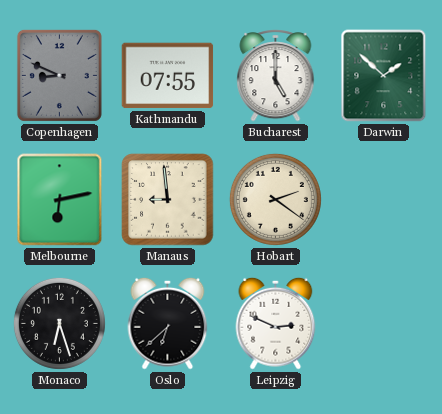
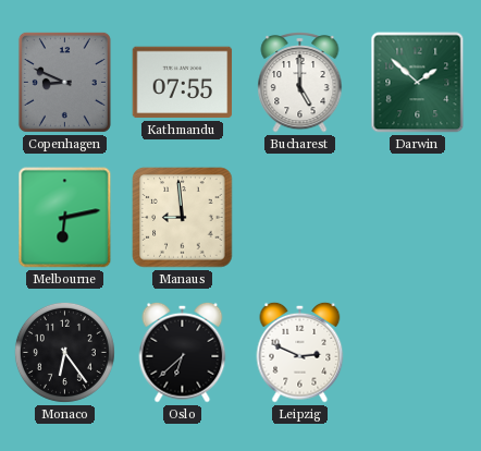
Hobart: 2:21 -> none
Monaco: 6:27 -> 6:24
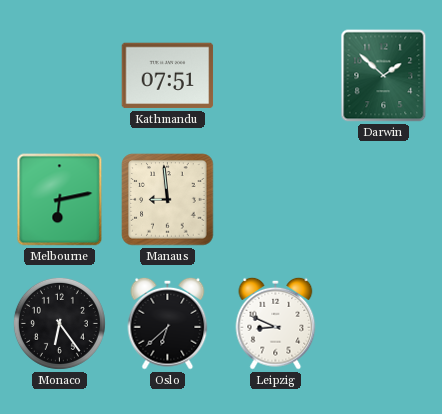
Copenhagen: 8:49 -> none
Kathmandu: 07:55 -> 07:51
Bucharest: 5:00 -> none
Leipzig: 2:49 -> 8:49
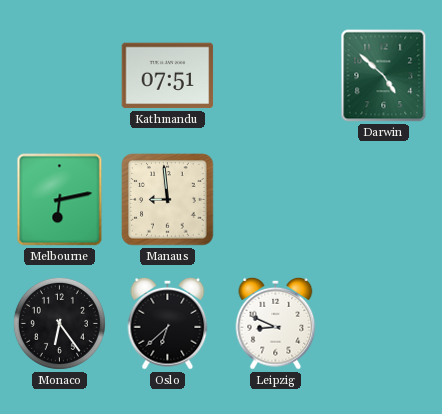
Darwin: 1:52 -> 4:52
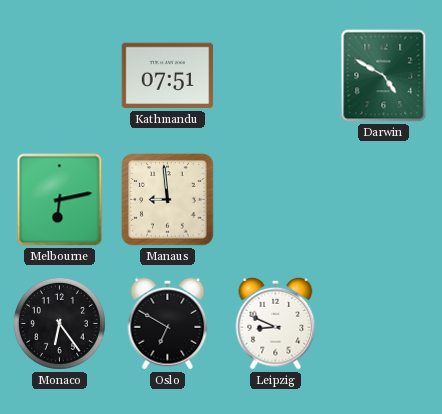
Darwin: 4:52 -> 4:50
Oslo: 6:38 -> 6:50
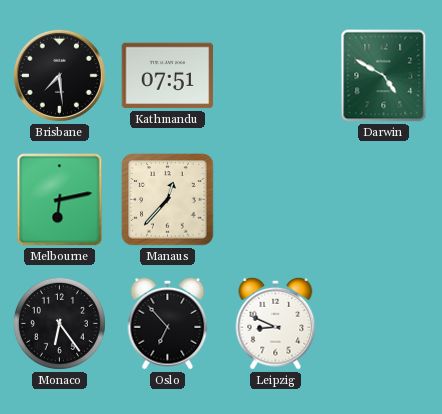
Brisbane: none -> 7:29
Manaus: 8:59 -> 12:37
Oslo: 6:50 -> 6:53
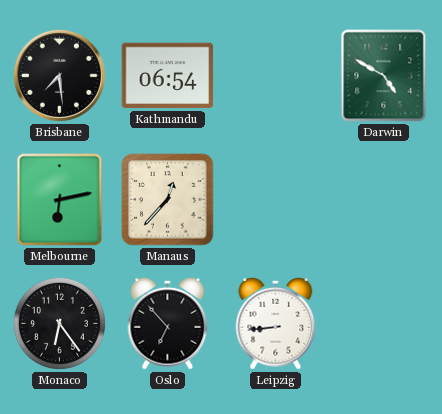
Kathmandu: 07:51 -> 06:54
Leipzig: 8:49 -> 8:44
